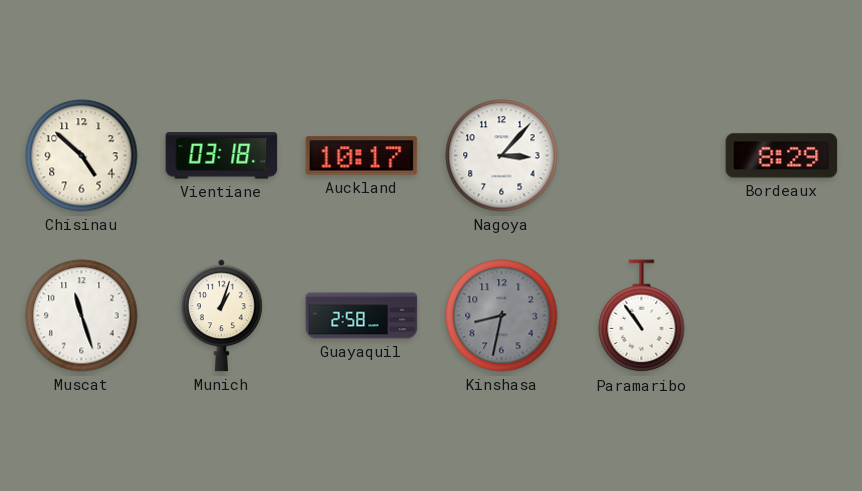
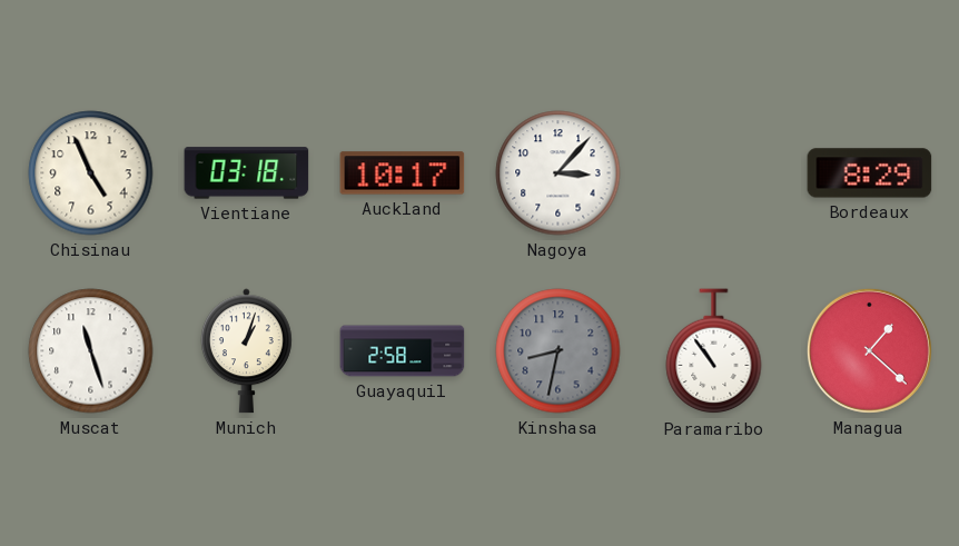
Chisinau: 4:52 -> 4:56
Managua: none -> 1:22
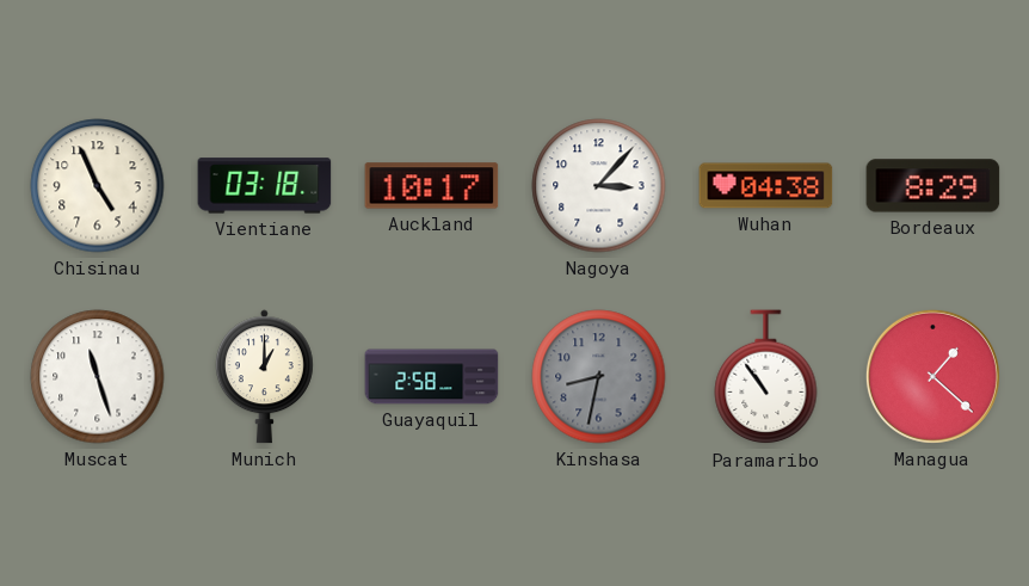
Wuhan: none -> 04:38
Munich: 1:03 -> 1:00
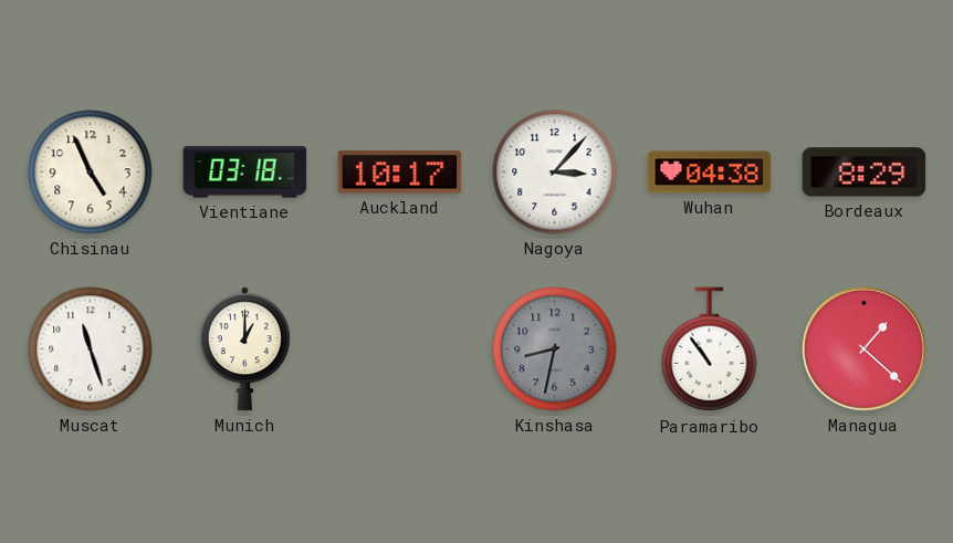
Guayaquil: 2:58 -> none
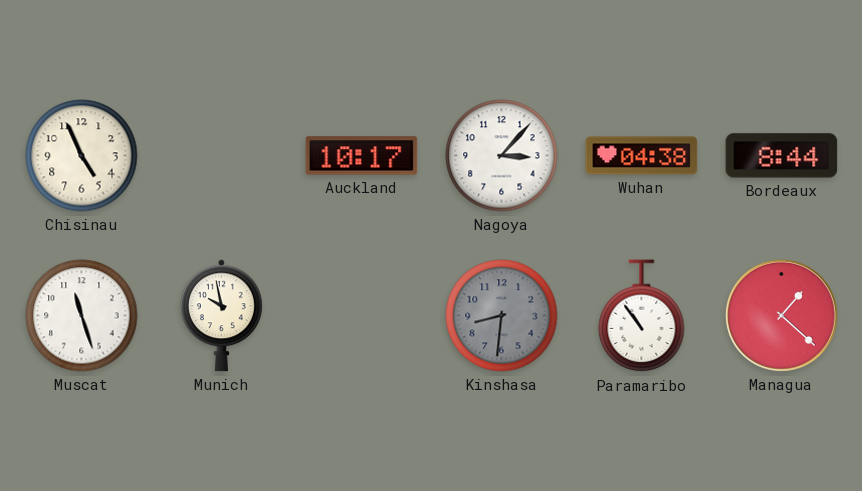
Vientiane: 03:18 -> none
Bordeaux: 8:29 -> 8:44
Munich: 1:00 -> 9:58
Kinshasa: 8:32 -> 8:31
